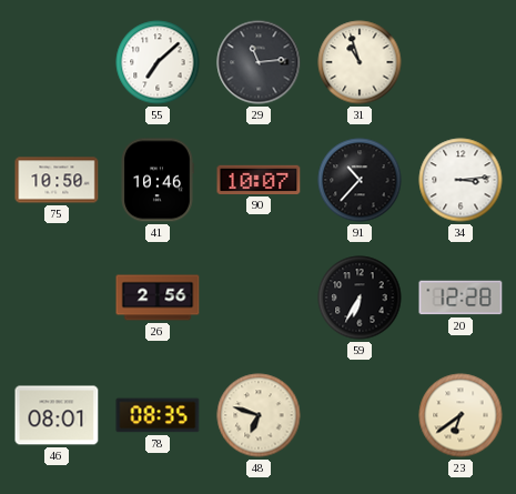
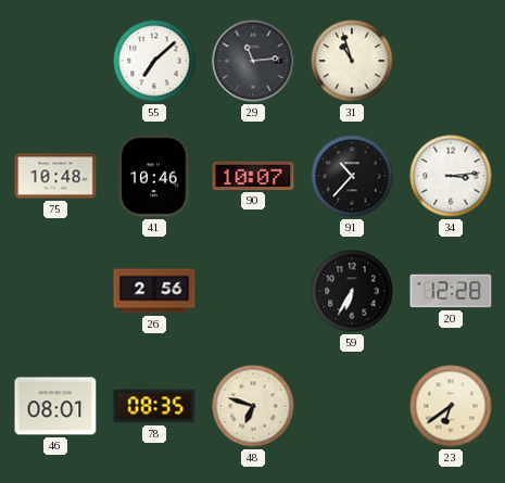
75: 10:50 -> 10:48
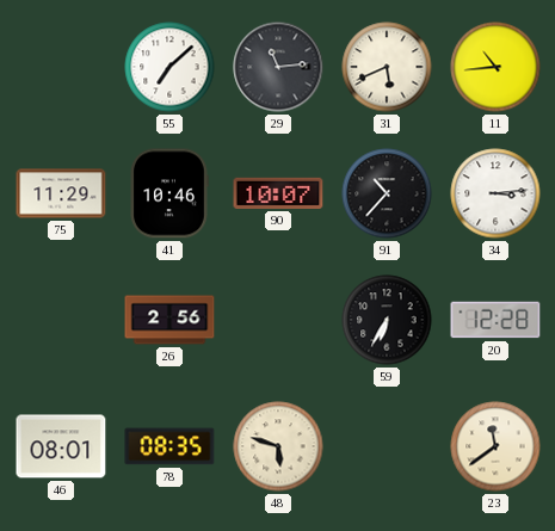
31: 10:57 -> 5:41
11: none -> 10:44
75: 10:48 -> 11:29
48: 6:48 -> 5:48
23: 6:39 -> 11:39
